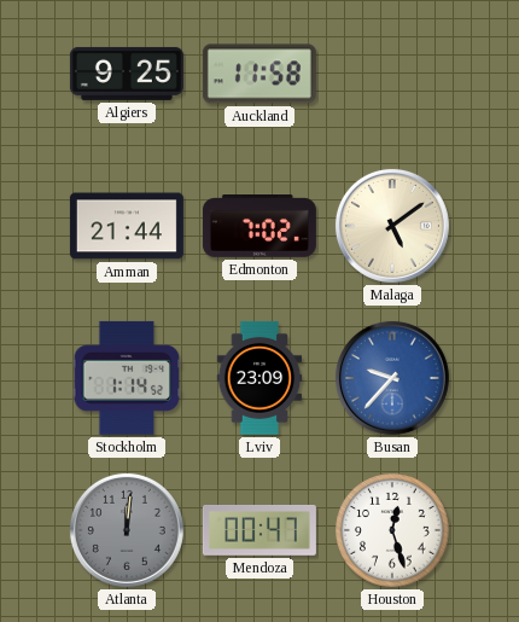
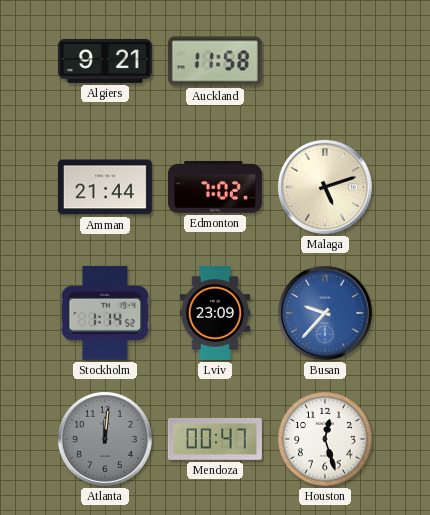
Algiers: 9:25 -> 9:21
Malaga: 5:09 -> 5:12
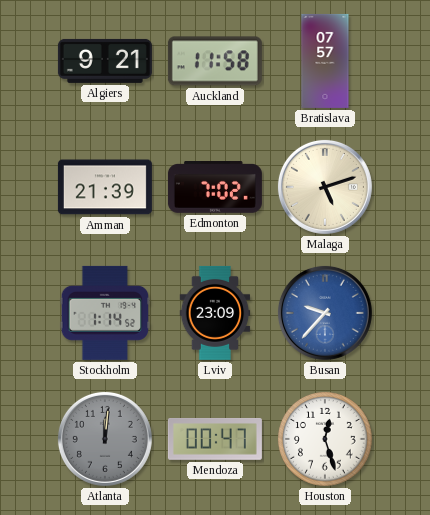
Bratislava: none -> 07:57
Amman: 21:44 -> 21:39
